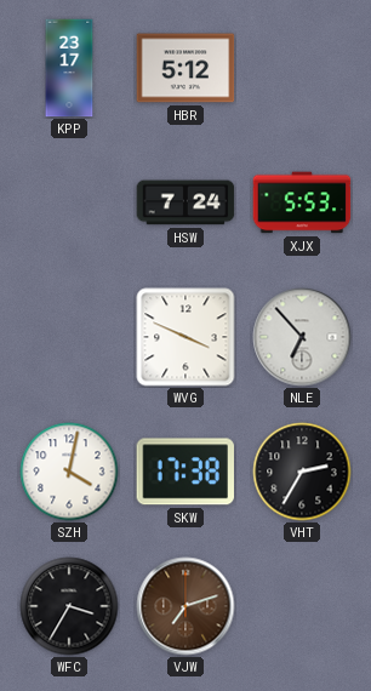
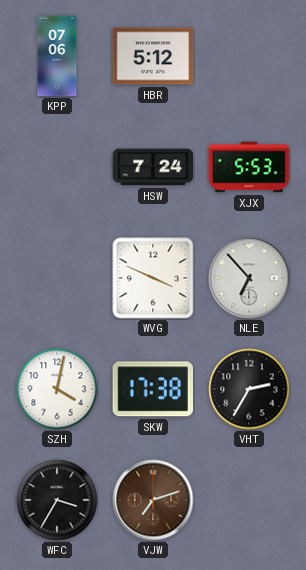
KPP: 23:17 -> 07:06
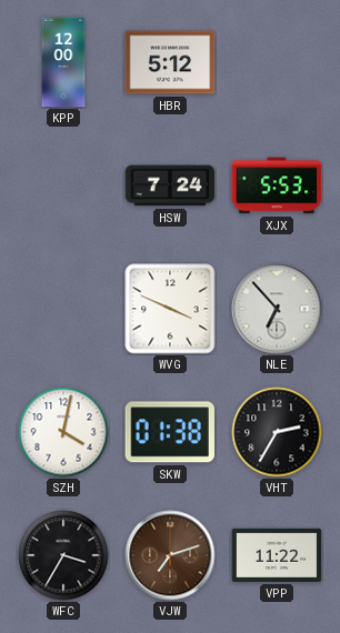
KPP: 07:06 -> 12:00
SKW: 17:38 -> 01:38
VPP: none -> 11:22
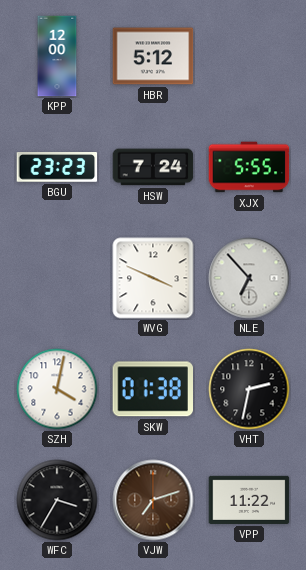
BGU: none -> 23:23
XJX: 5:53 -> 5:55
VHT: 2:35 -> 2:32
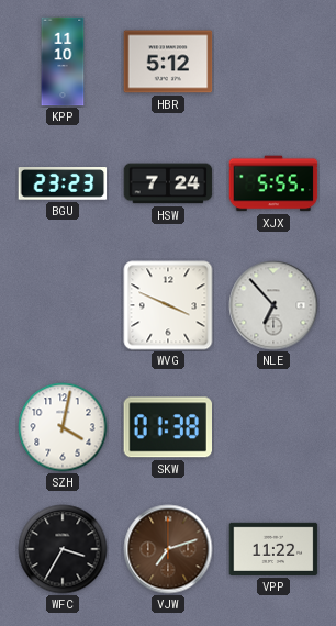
KPP: 12:00 -> 11:10
VHT: 2:32 -> none
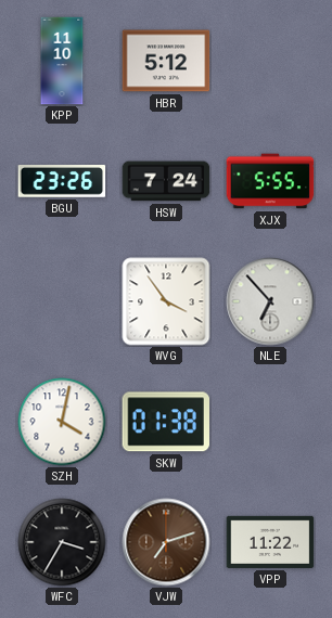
BGU: 23:23 -> 23:26
WVG: 3:49 -> 3:54
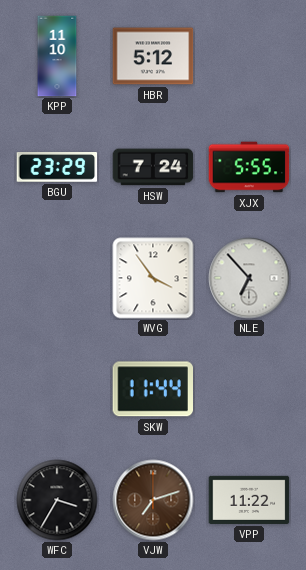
BGU: 23:26 -> 23:29
SZH: 4:02 -> none
SKW: 01:38 -> 11:44
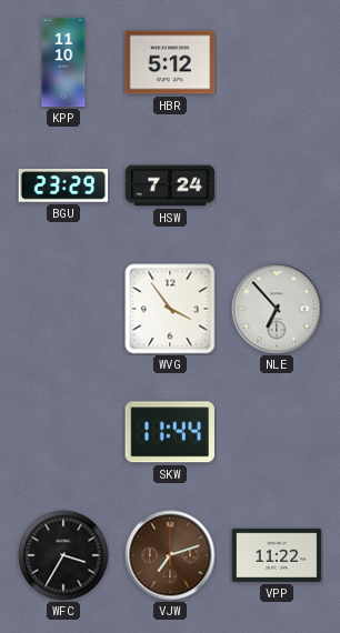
XJX: 5:55 -> none
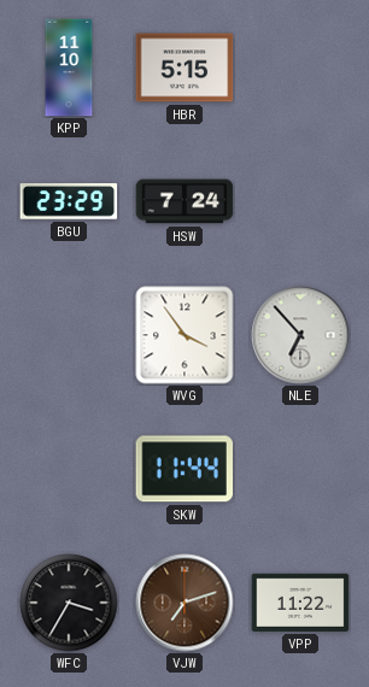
HBR: 5:12 -> 5:15
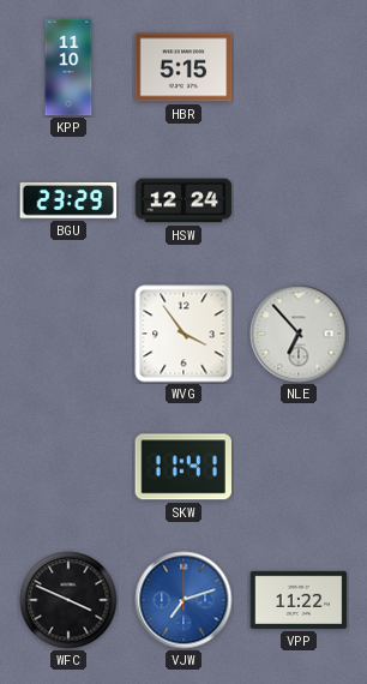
HSW: 7:24 -> 12:24
SKW: 11:44 -> 11:41
WFC: 3:35 -> 3:49
VJW dial: brown -> blue
